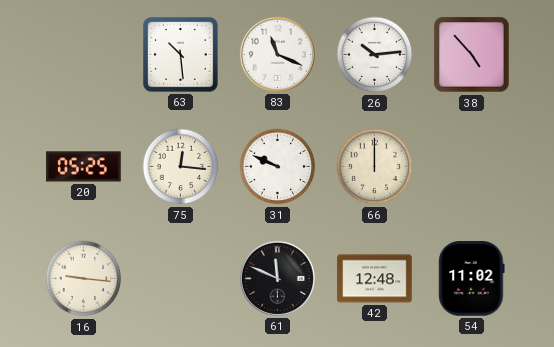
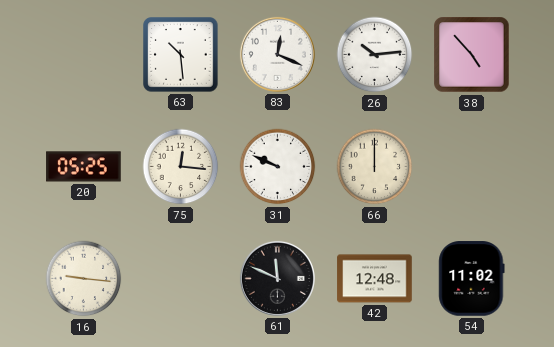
83: 11:19 -> 12:19
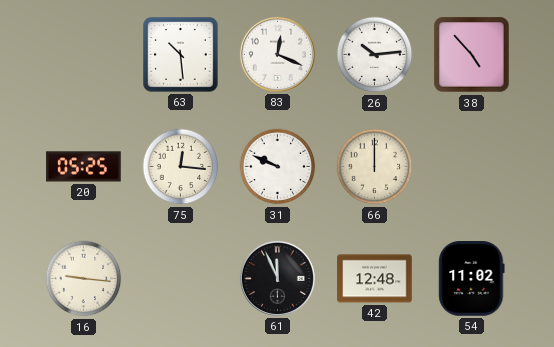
61: 11:49 -> 11:56
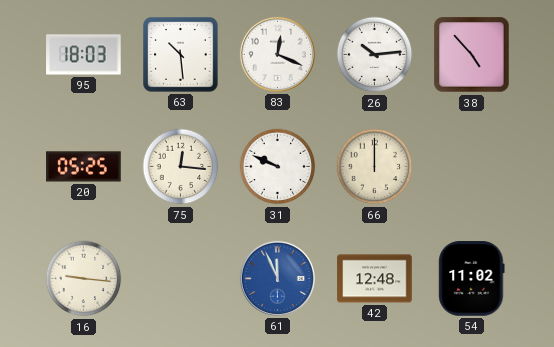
95: none -> 18:03
61 dial: black -> blue
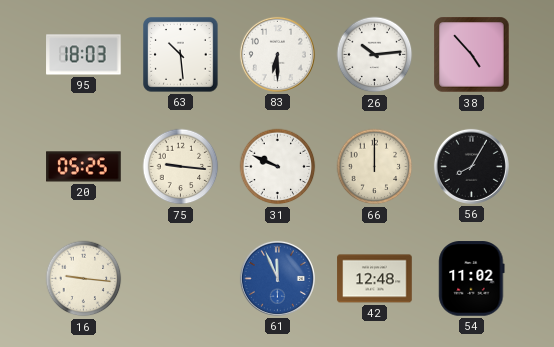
83: 12:19 -> 6:30
75: 12:16 -> 9:16
56: none -> 8:05
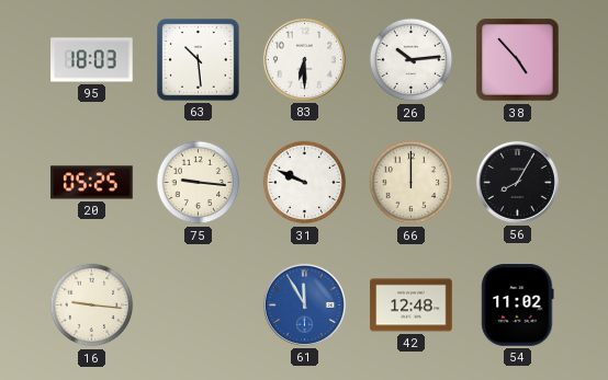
61: 11:56 -> 11:55
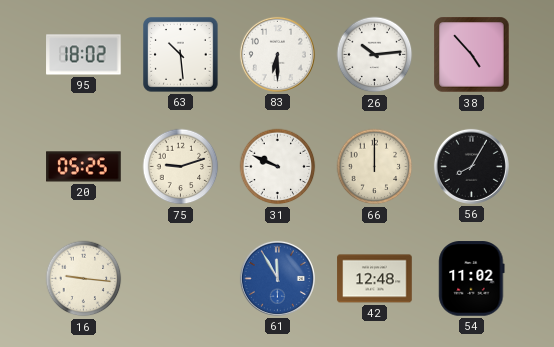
95: 18:03 -> 18:02
75: 9:16 -> 9:12
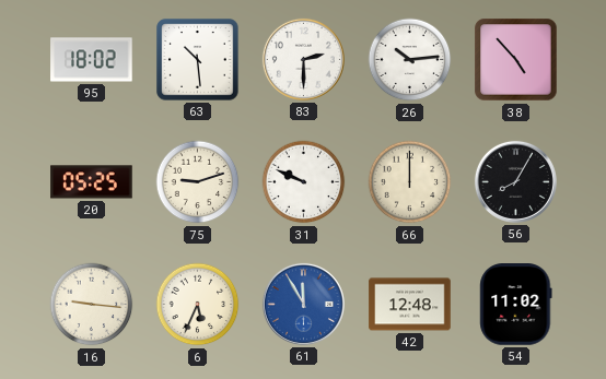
83: 6:30 -> 2:30
6: none -> 5:34
